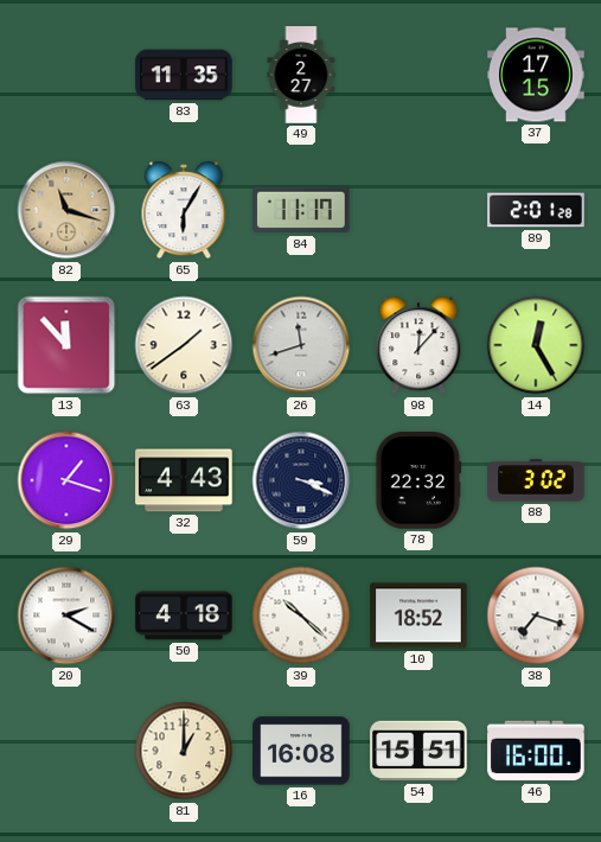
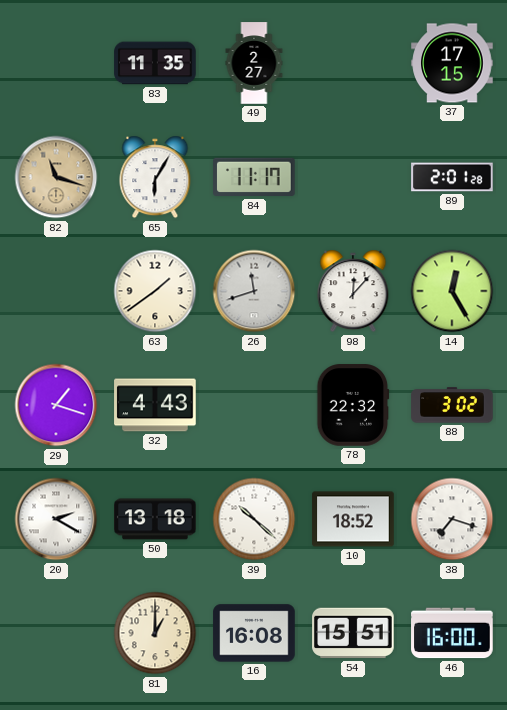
13: 11:53 -> none
59: 3:19 -> none
50: 4:18 -> 13:18
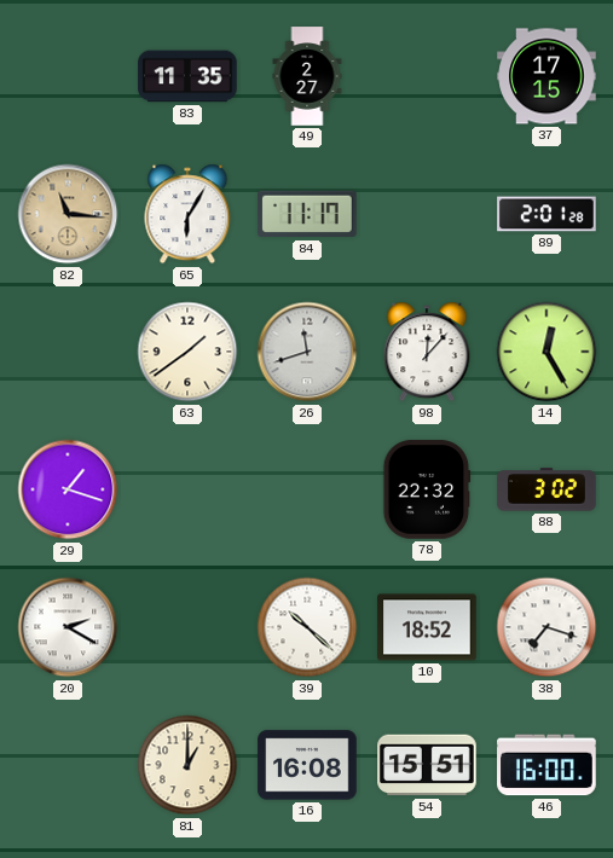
82: 11:18 -> 11:16
32: 4:43 -> none
50: 13:18 -> none
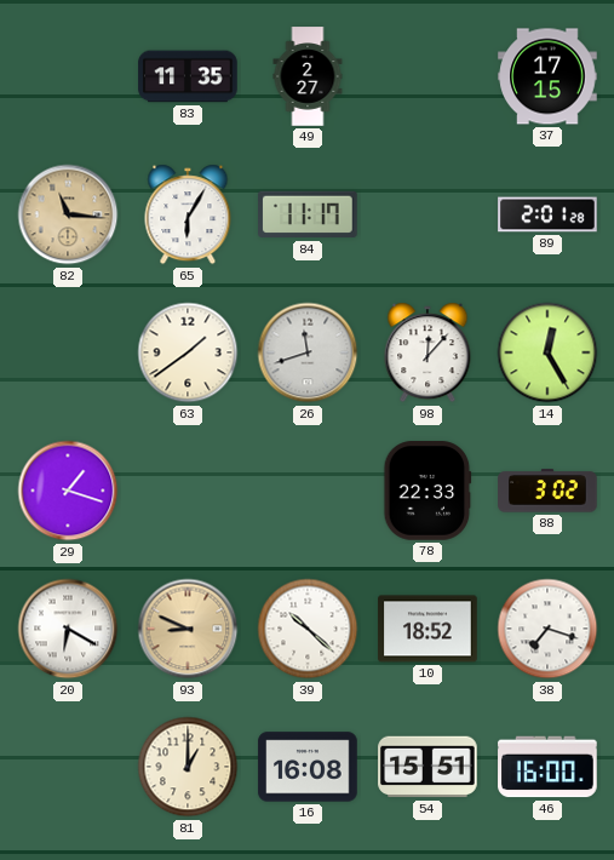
78: 22:32 -> 22:33
20: 2:20 -> 6:20
93: none -> 8:49
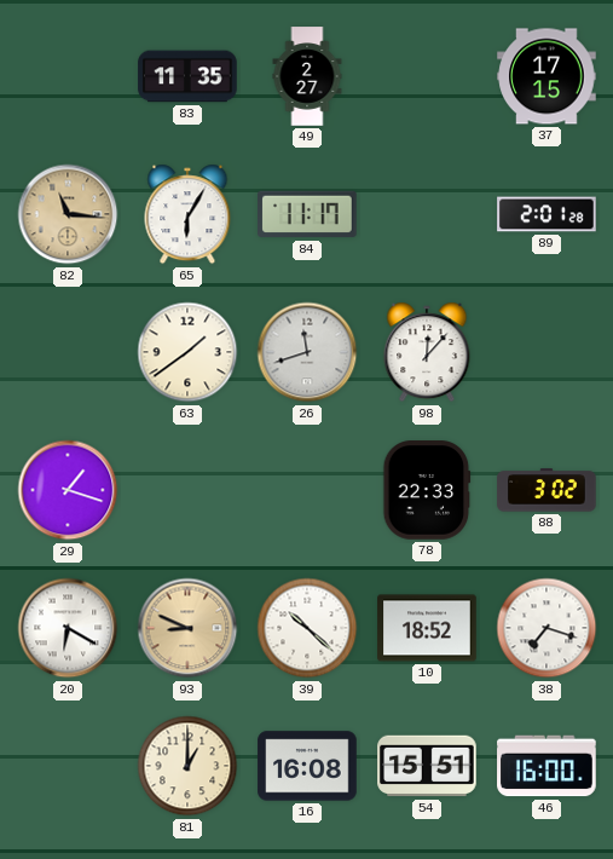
14: 12:25 -> none
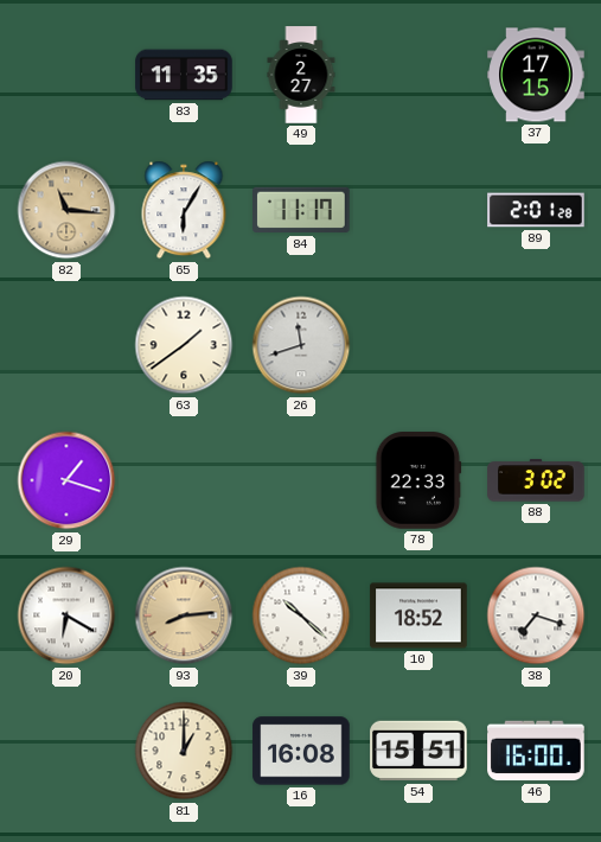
98: 12:07 -> none
93: 8:49 -> 8:14
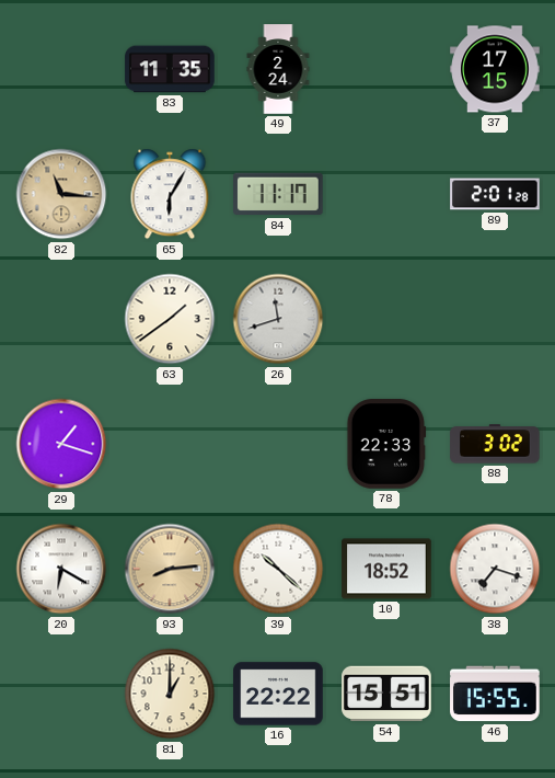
49: 2:27 -> 2:24
16: 16:08 -> 22:22
46: 16:00 -> 15:55
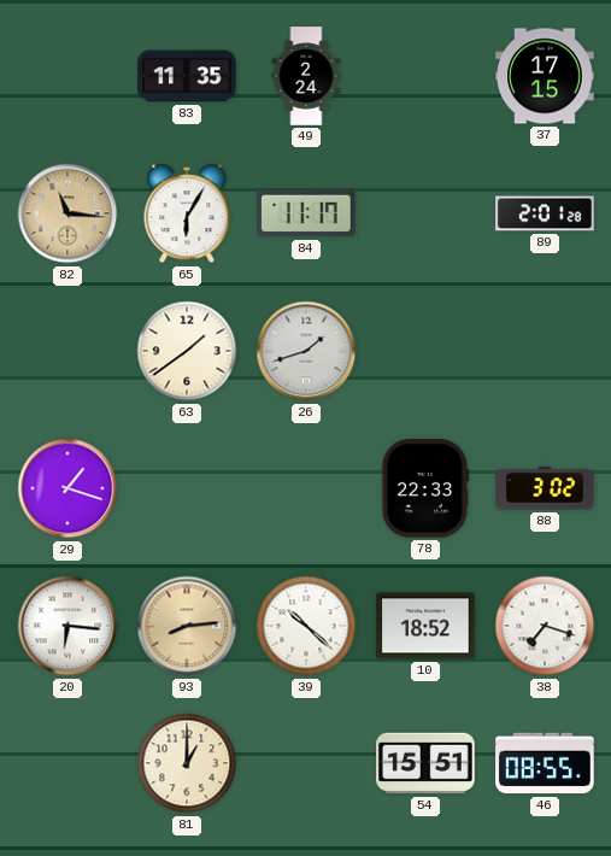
26: 11:42 -> 1:42
20: 6:20 -> 6:16
16: 22:22 -> none
46: 15:55 -> 08:55
